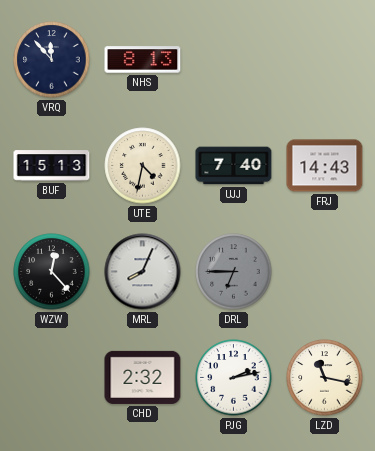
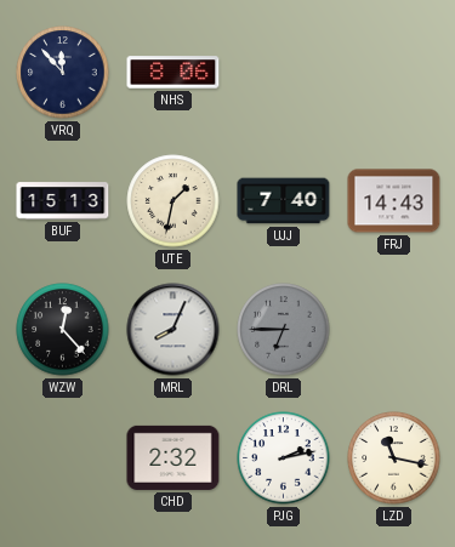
NHS: 8:13 -> 8:06
UTE: 4:32 -> 1:32
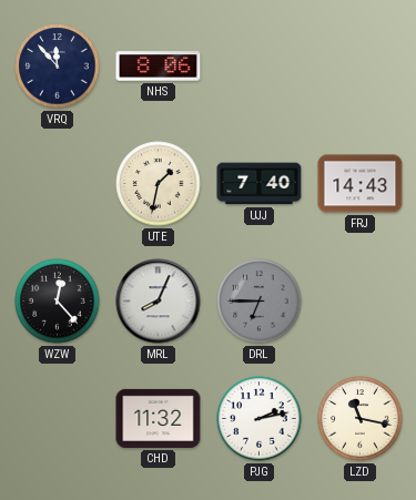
BUF: 15:13 -> none
CHD: 2:32 -> 11:32
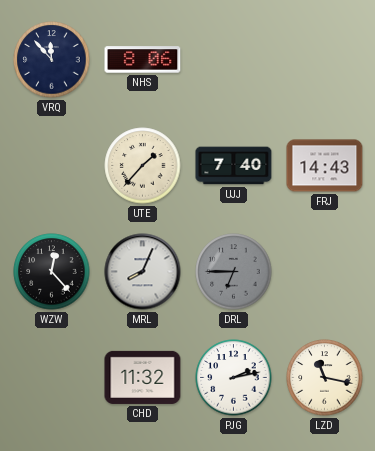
UTE: 1:32 -> 1:37
